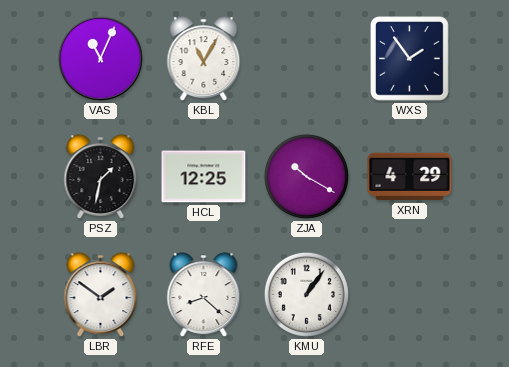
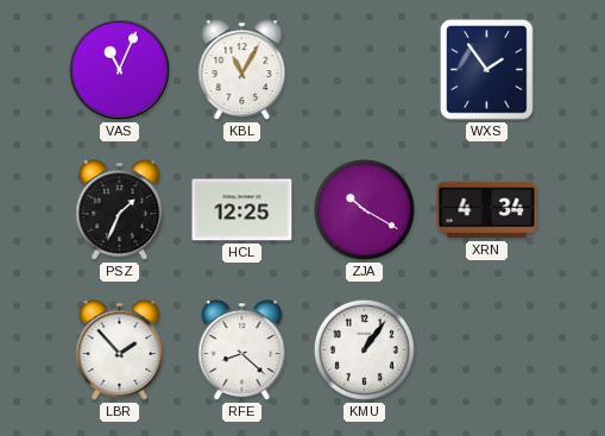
PSZ: 1:32 -> 1:34
XRN: 4:29 -> 4:34
LBR: 1:51 -> 1:53
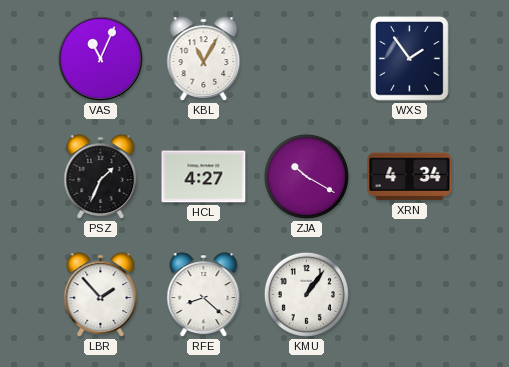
HCL: 12:25 -> 4:27
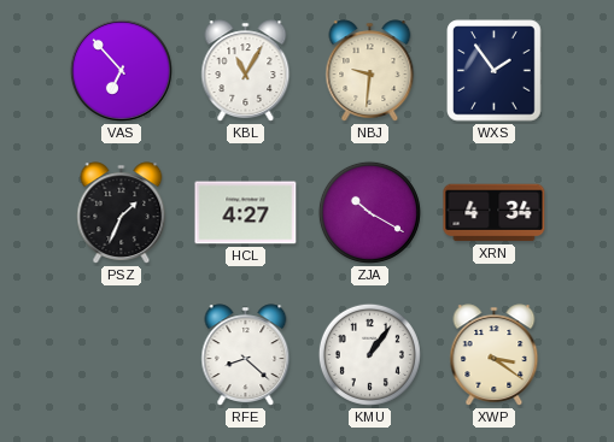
VAS: 11:04 -> 6:53
NBJ: none -> 9:31
LBR: 1:53 -> none
XWP: none -> 3:21
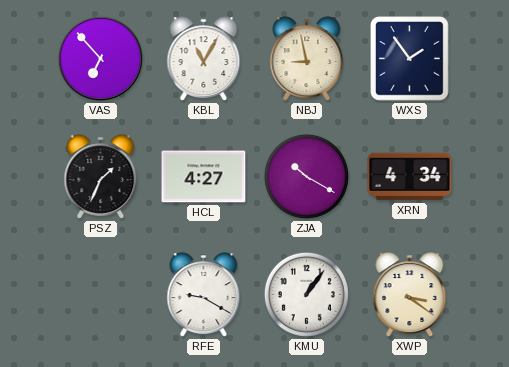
NBJ: 9:31 -> 8:58
RFE: 8:22 -> 9:20
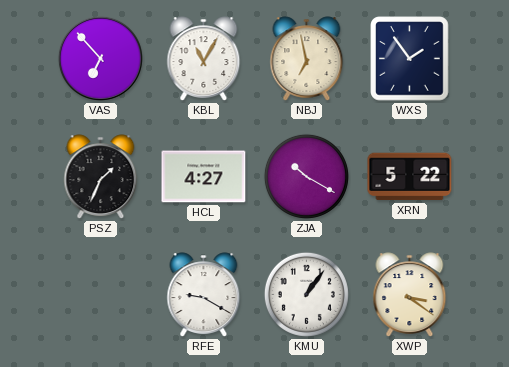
NBJ: 8:58 -> 6:58
XRN: 4:34 -> 5:22
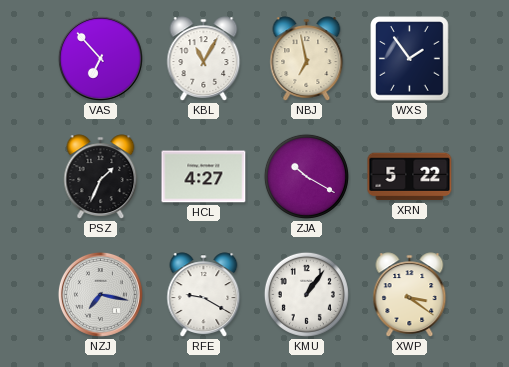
NZJ: none -> 7:17
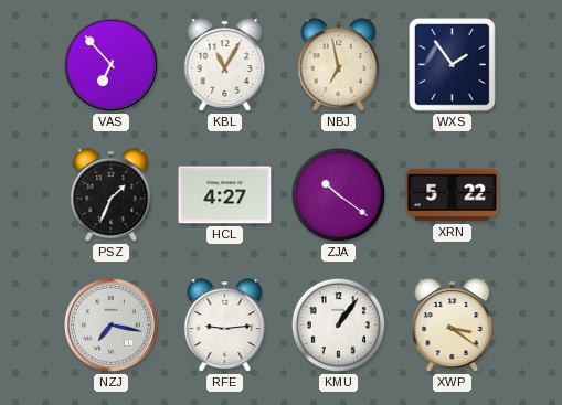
ZJA: 10:20 -> 10:21
RFE: 9:20 -> 9:14
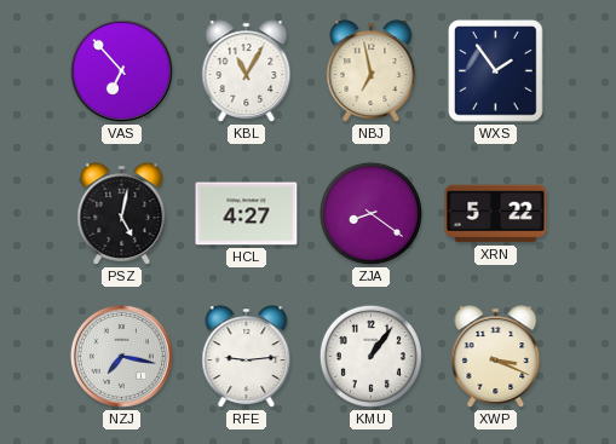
PSZ: 1:34 -> 5:02
ZJA: 10:21 -> 8:21
XWP: 3:21 -> 3:19
